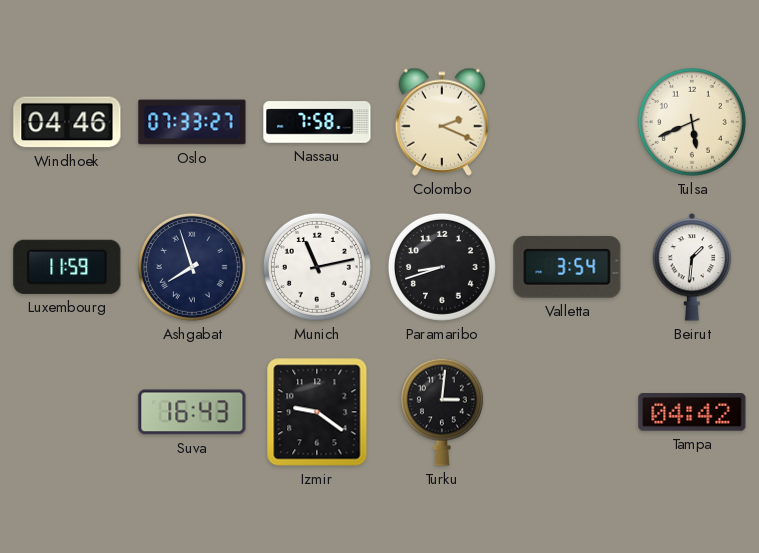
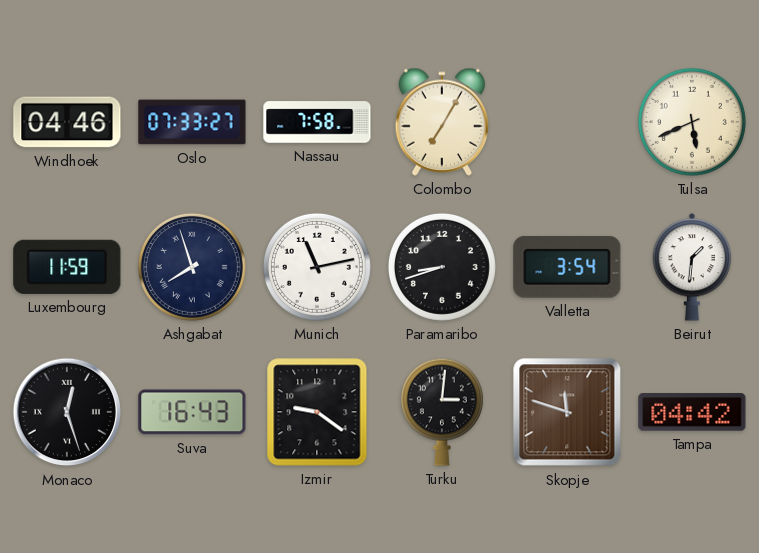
Colombo: 2:19 -> 7:05
Monaco: none -> 12:27
Skopje: none -> 11:48
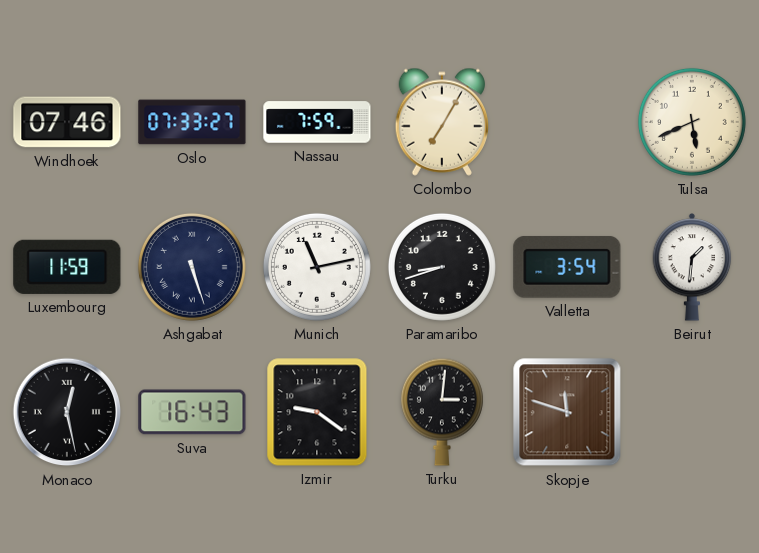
Windhoek: 04:46 -> 07:46
Nassau: 7:58 -> 7:59
Ashgabat: 7:57 -> 5:27
Monaco: 12:27 -> 12:28
Tampa: 04:42 -> none
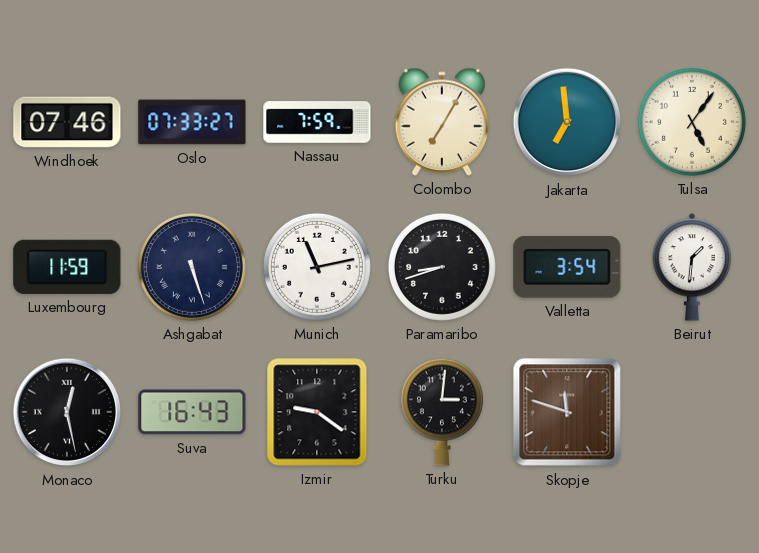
Jakarta: none -> 6:59
Tulsa: 5:41 -> 5:06
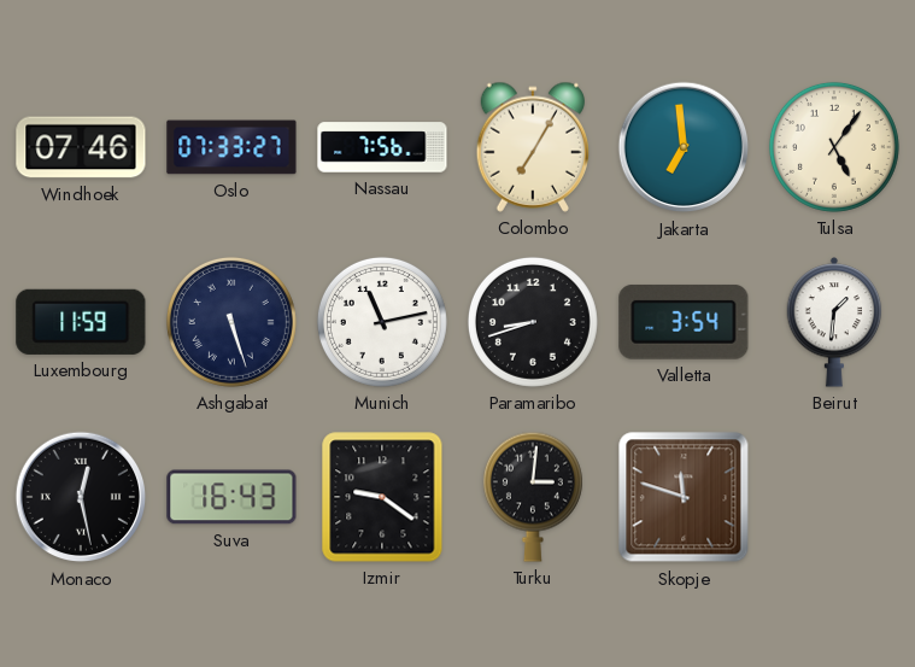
Nassau: 7:59 -> 7:56
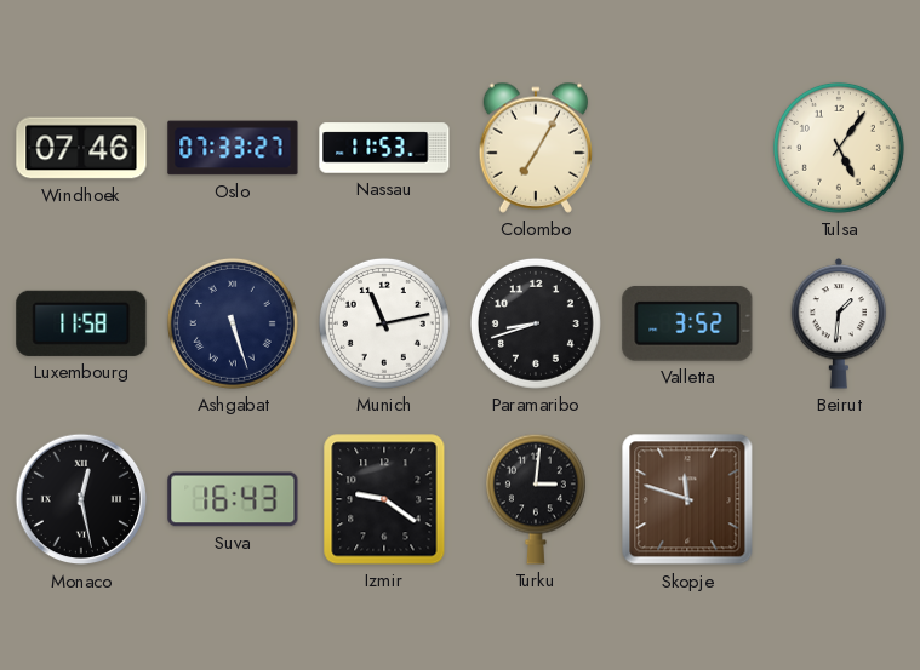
Nassau: 7:56 -> 11:53
Jakarta: 6:59 -> none
Luxembourg: 11:59 -> 11:58
Valletta: 3:54 -> 3:52
